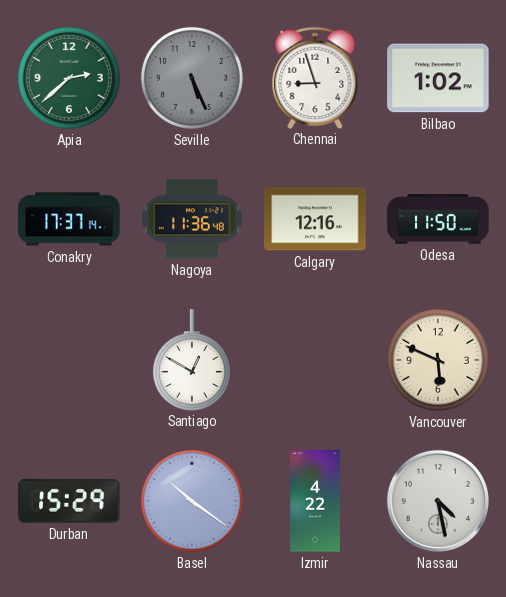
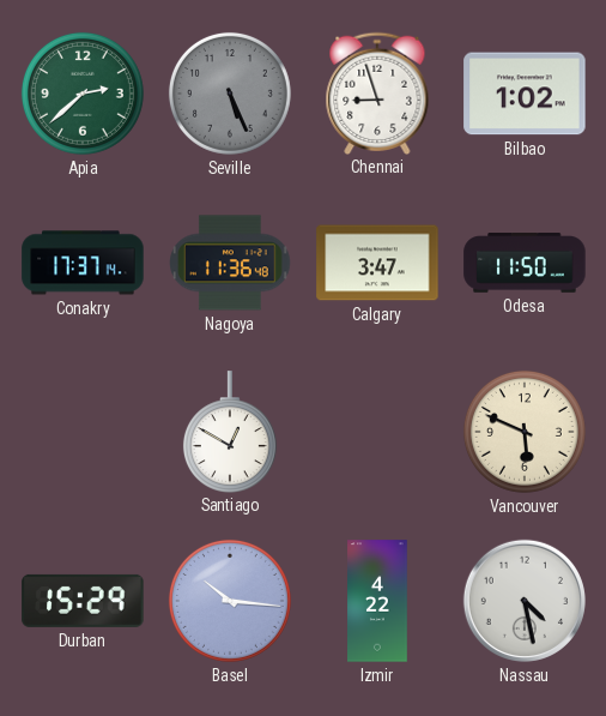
Calgary: 12:16 -> 3:47
Basel: 10:21 -> 10:16
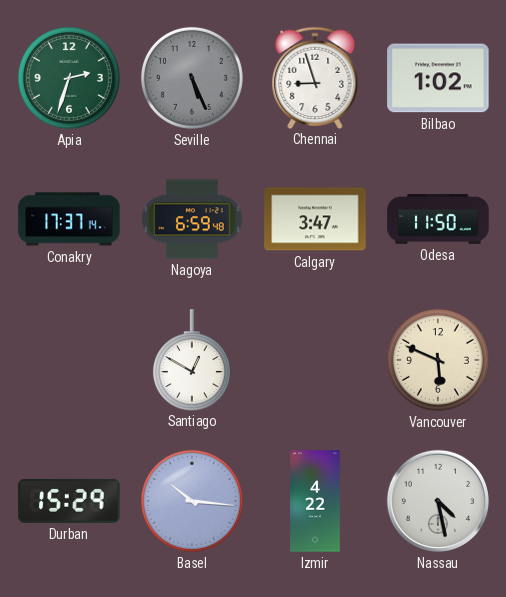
Apia: 2:38 -> 2:33
Nagoya: 11:36 -> 6:59
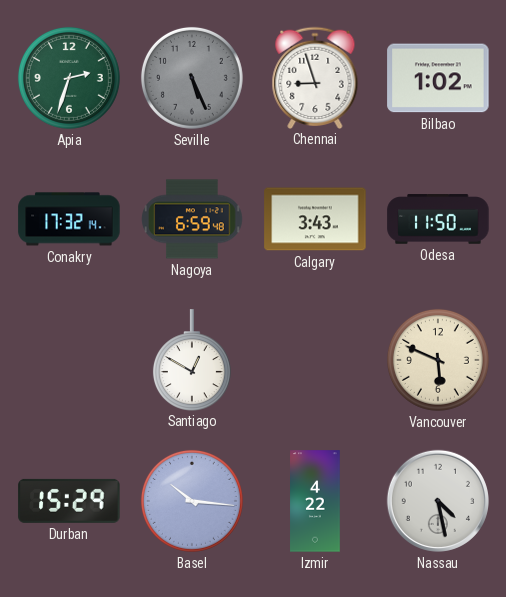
Conakry: 17:37 -> 17:32
Calgary: 3:47 -> 3:43
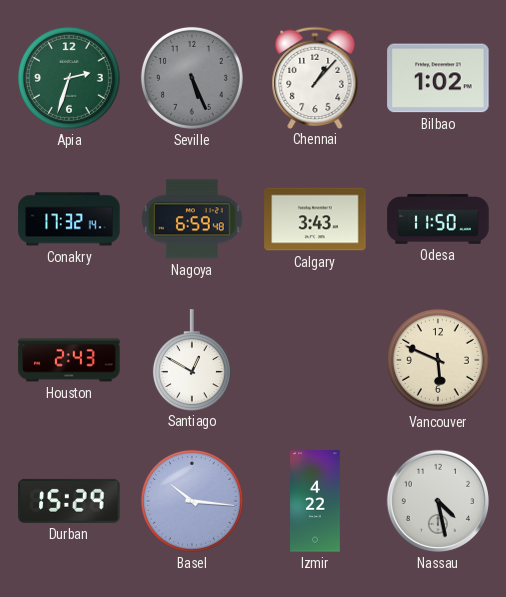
Chennai: 8:57 -> 1:07
Houston: none -> 2:43
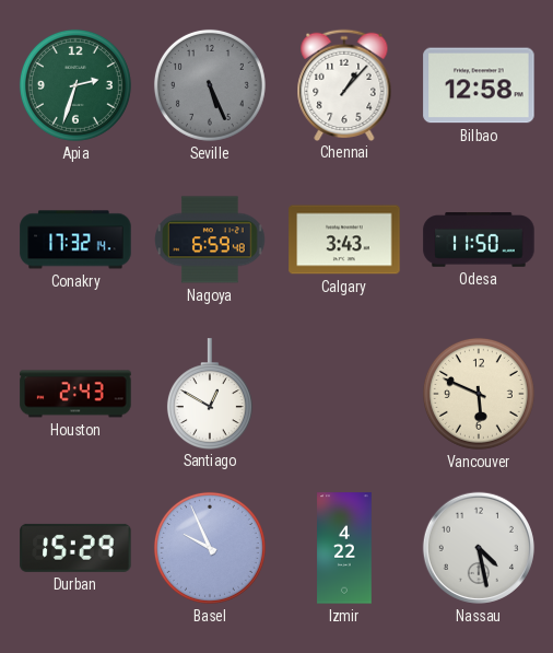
Bilbao: 1:02 -> 12:58
Basel: 10:16 -> 9:56
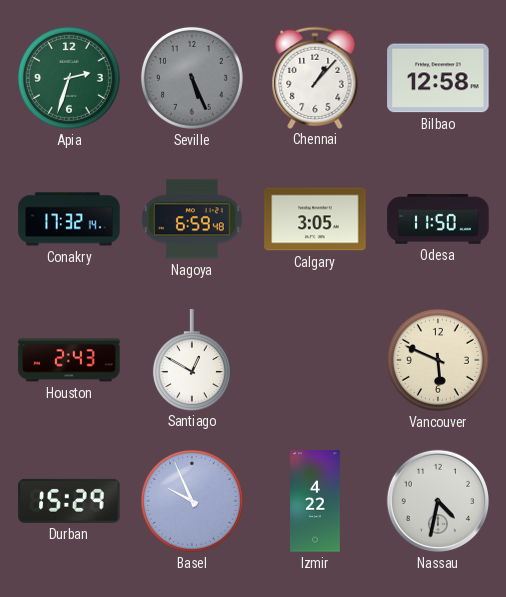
Calgary: 3:43 -> 3:05
Nassau: 4:28 -> 4:32
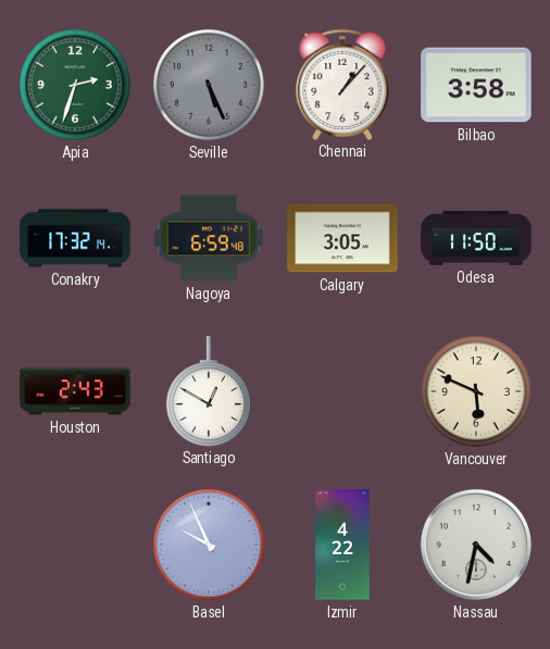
Bilbao: 12:58 -> 3:58
Durban: 15:29 -> none
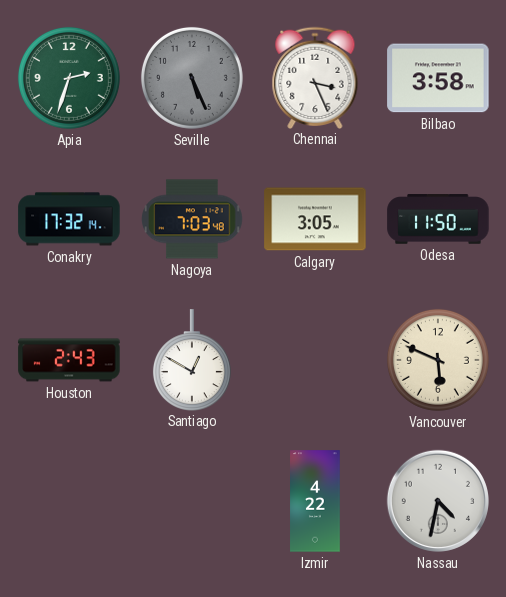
Chennai: 1:07 -> 3:26
Nagoya: 6:59 -> 7:03
Basel: 9:56 -> none
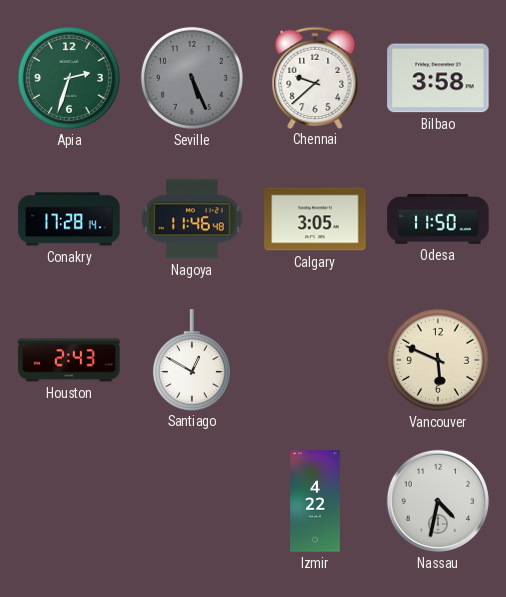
Chennai: 3:26 -> 9:38
Conakry: 17:32 -> 17:28
Nagoya: 7:03 -> 11:46
